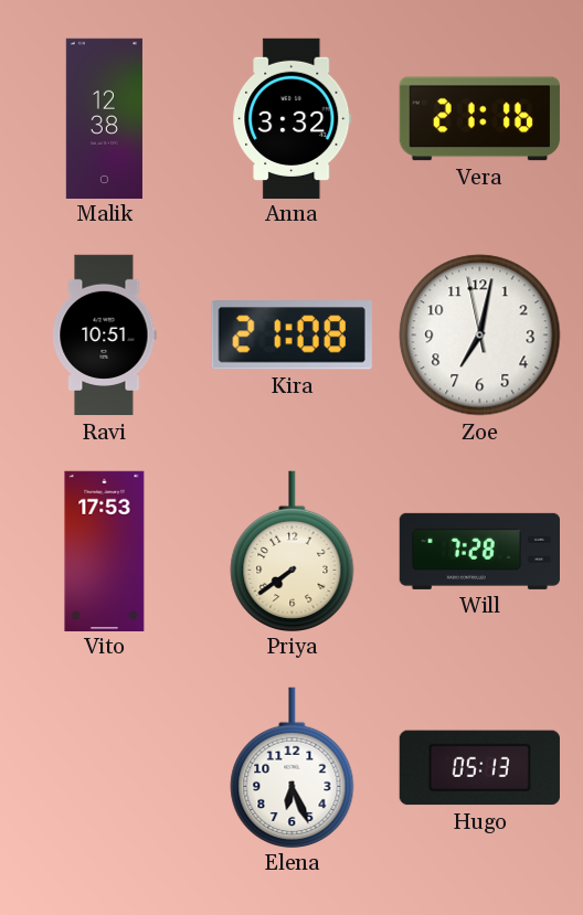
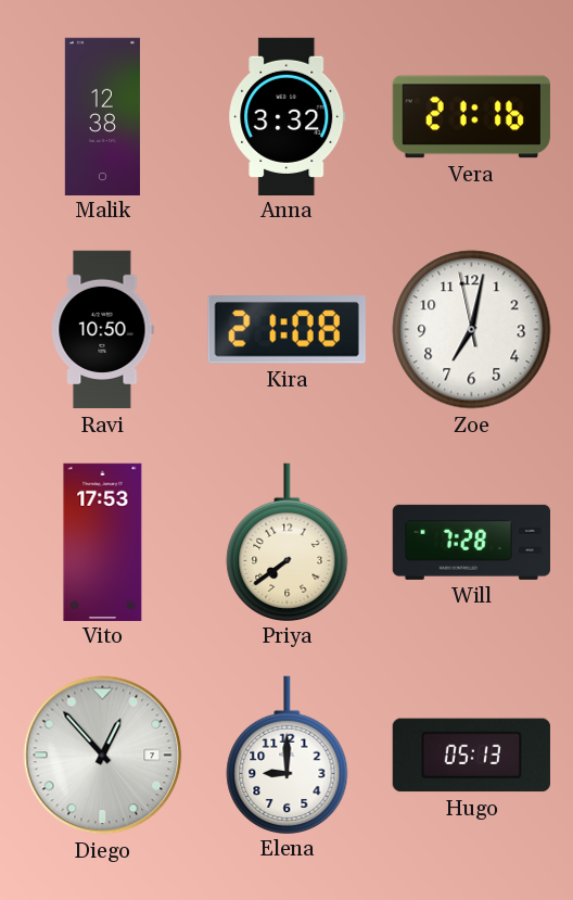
Ravi: 10:51 -> 10:50
Diego: none -> 12:53
Elena: 6:26 -> 9:00
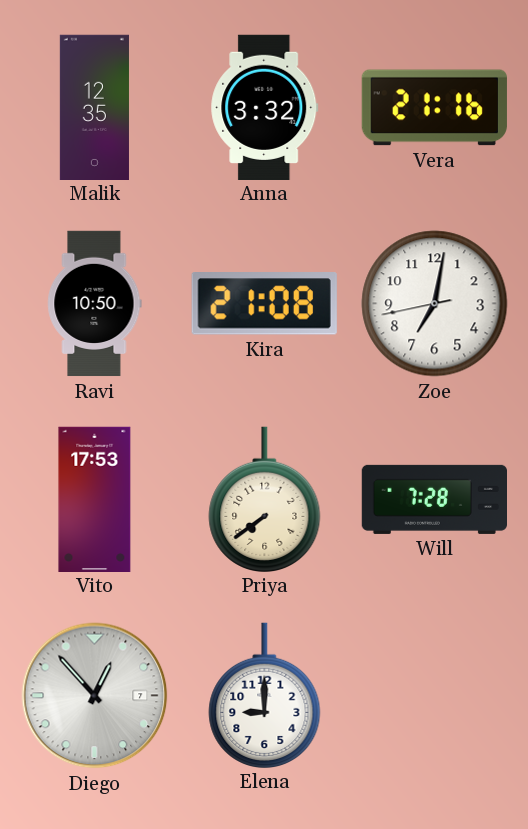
Malik: 12:38 -> 12:35
Zoe: 7:01:58 -> 7:01:43
Hugo: 05:13 -> none
